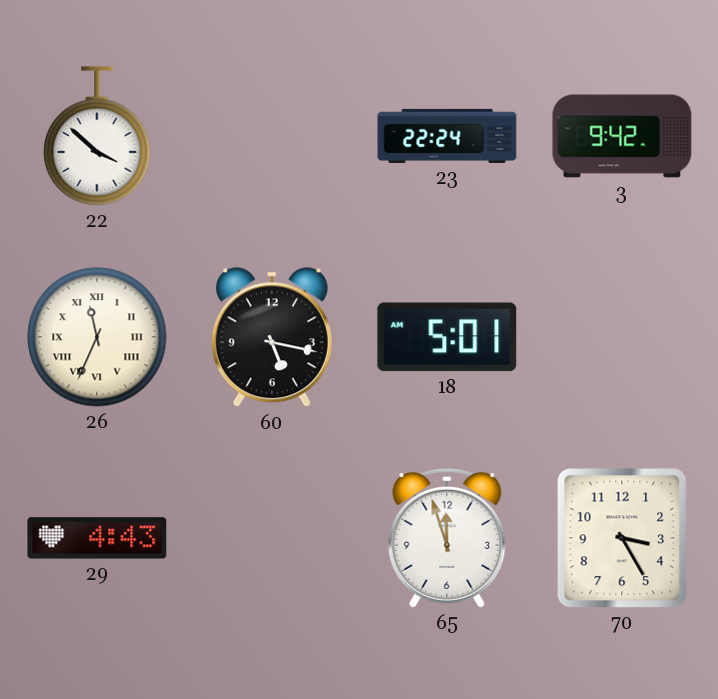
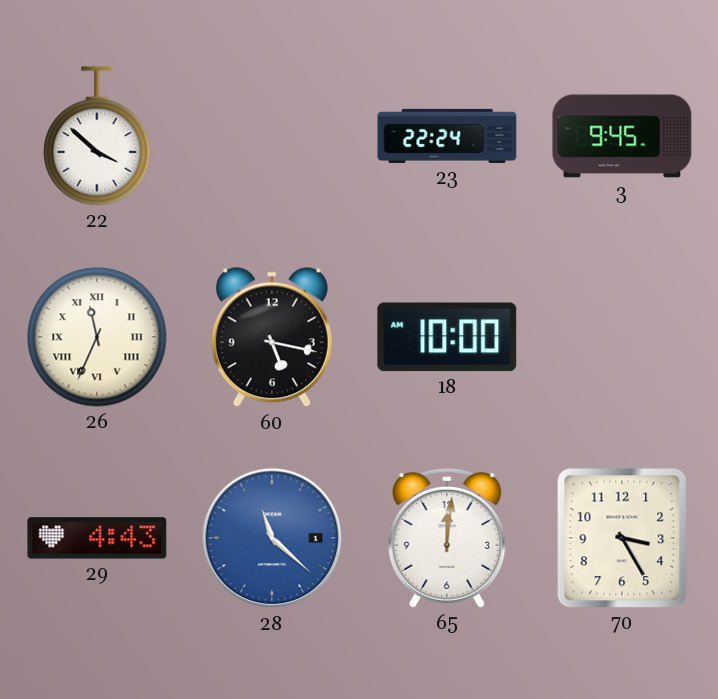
3: 9:42 -> 9:45
18: 5:01 -> 10:00
28: none -> 11:22
65: 11:57 -> 12:01
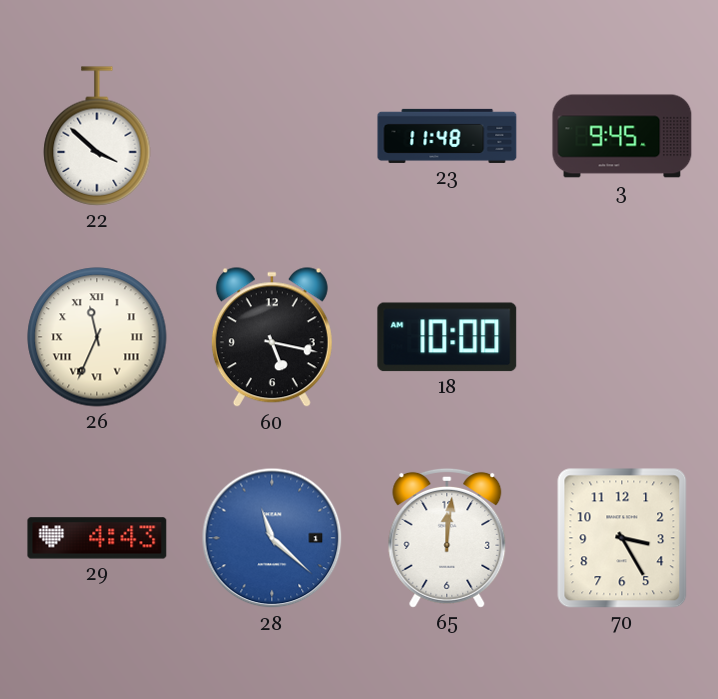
23: 22:24 -> 11:48
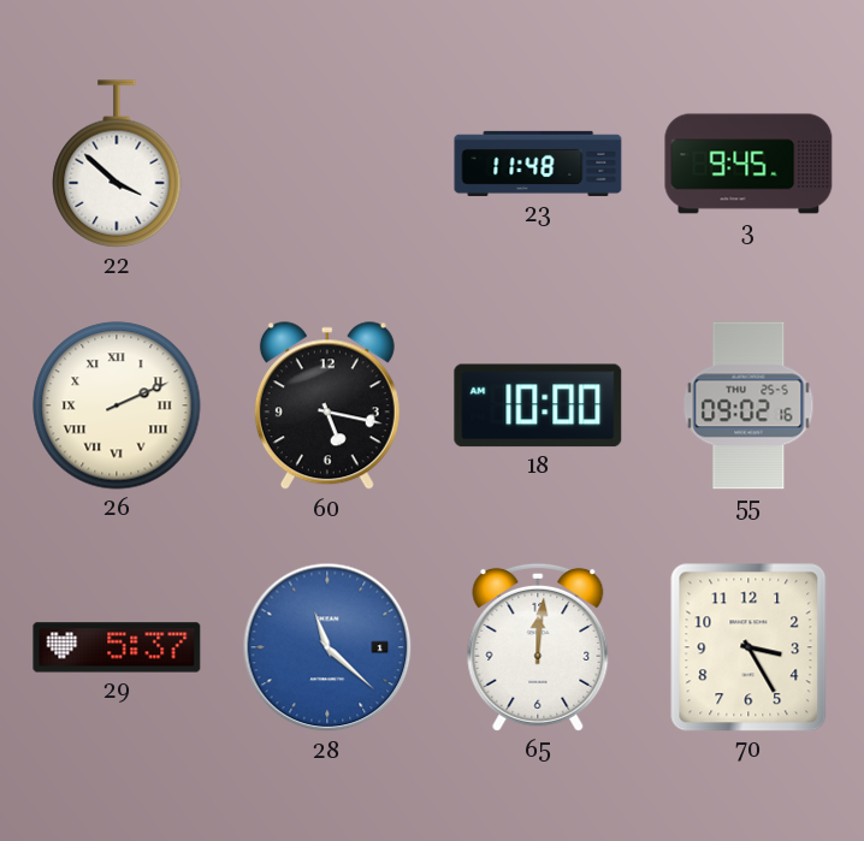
26: 11:34 -> 2:11
55: none -> 09:02
29: 4:43 -> 5:37
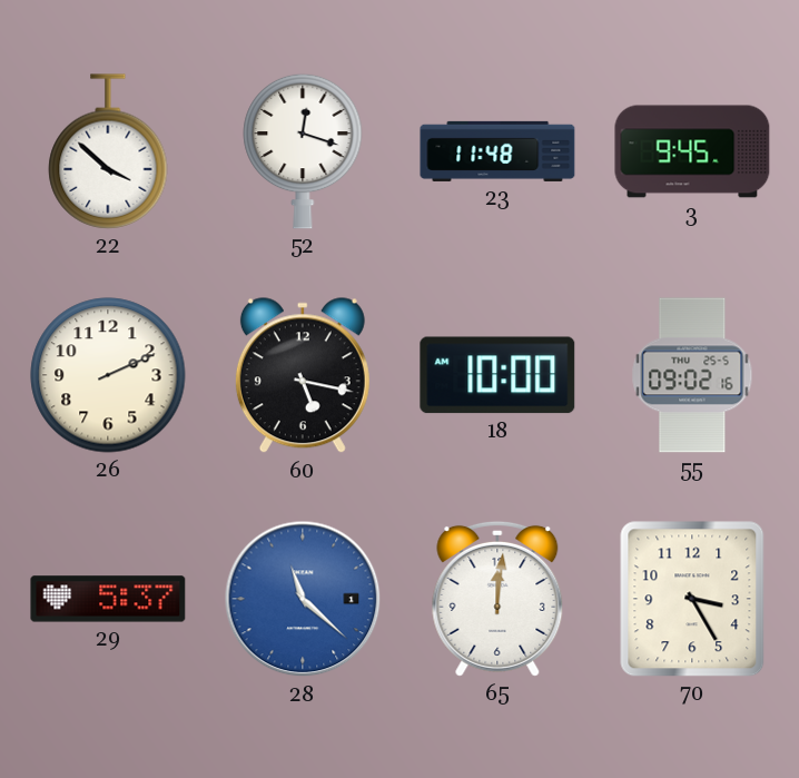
52: none -> 12:18
26 numerals: Roman -> Arabic
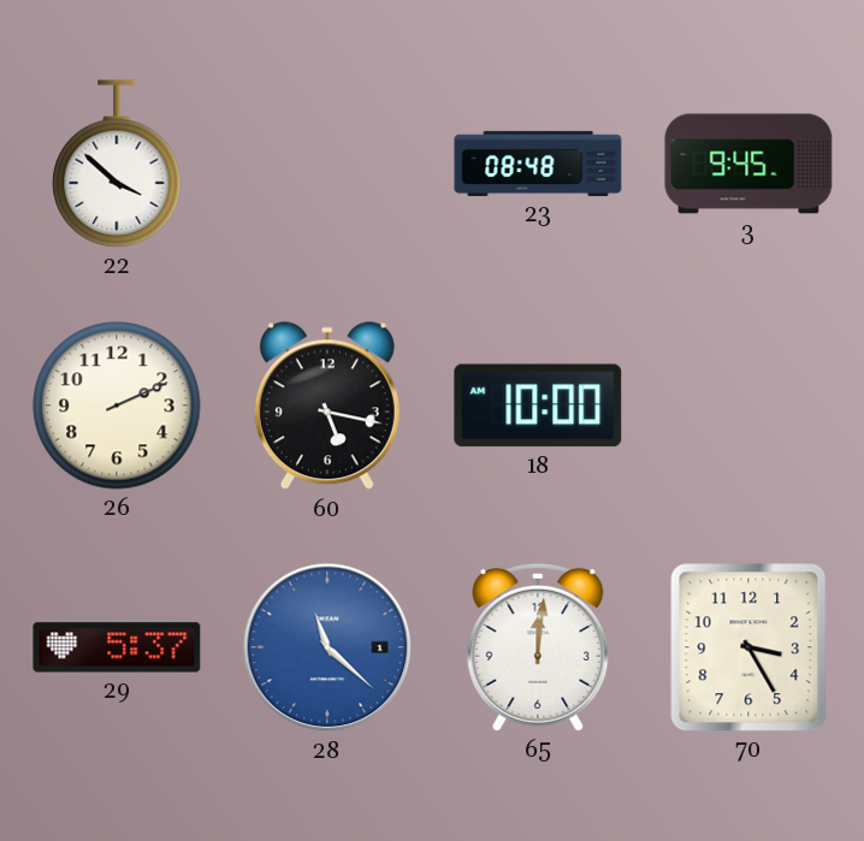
52: 12:18 -> none
23: 11:48 -> 08:48
55: 09:02 -> none
